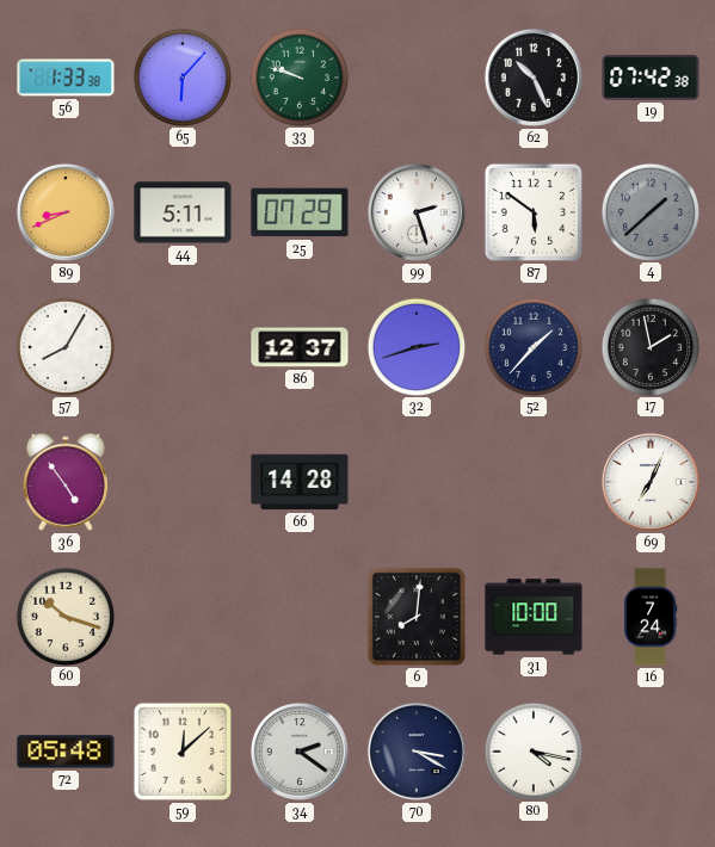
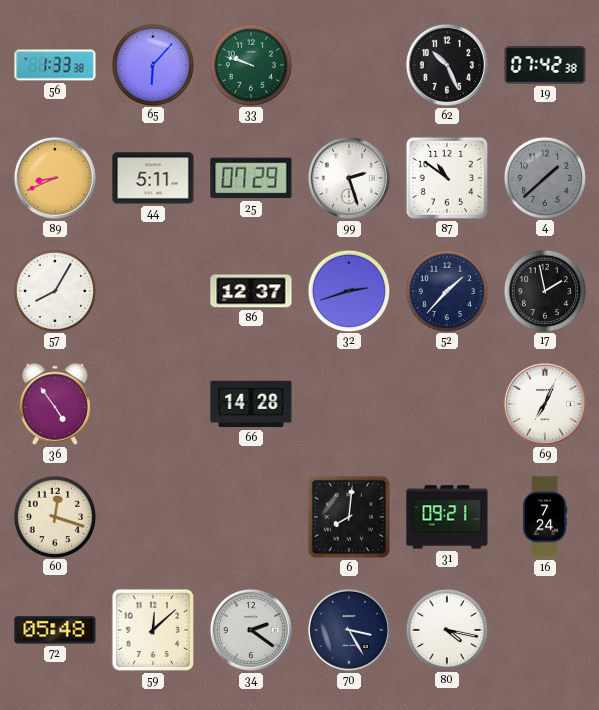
87: 5:51 -> 10:51
60: 10:18 -> 12:18
31: 10:00 -> 09:21
70: 3:20 -> 3:25
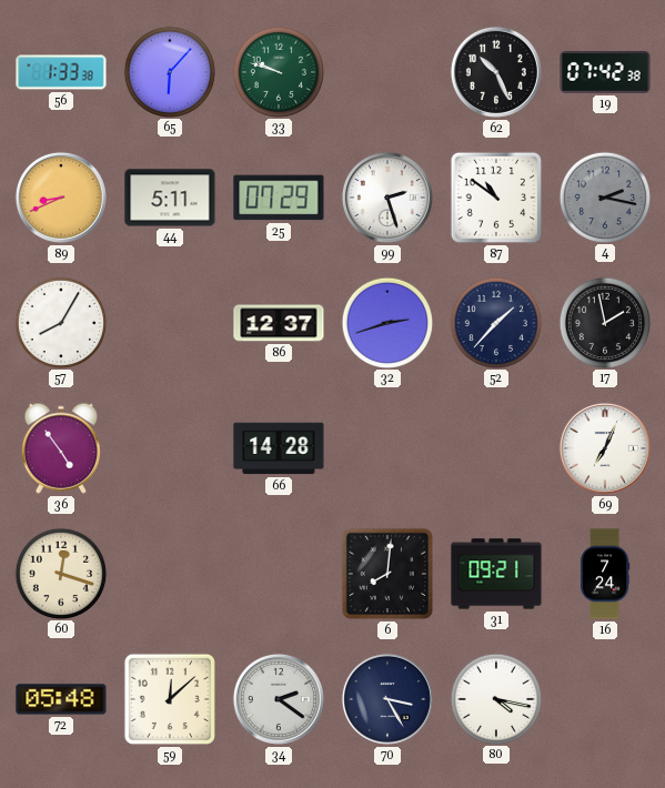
4: 1:38 -> 2:17
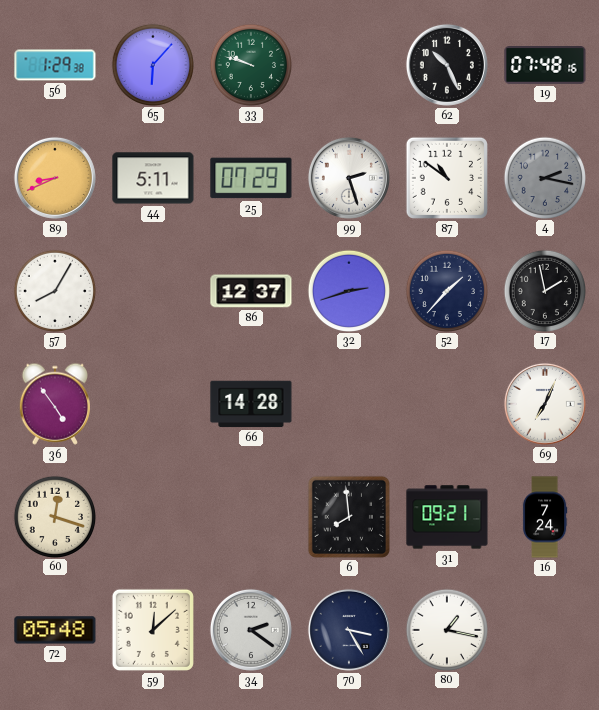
56: 1:33 -> 1:29
19: 07:42 -> 07:48
6: 8:01 -> 7:59
80: 4:17 -> 1:17
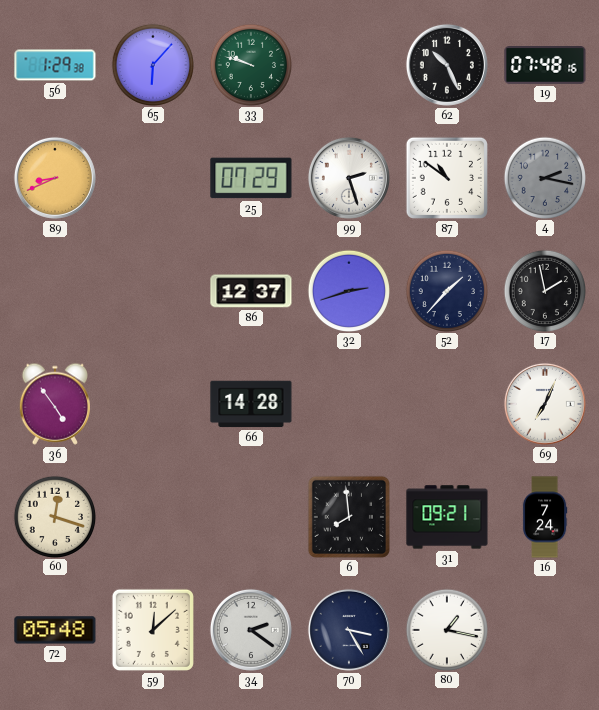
44: 5:11 -> none
57: 8:05 -> none
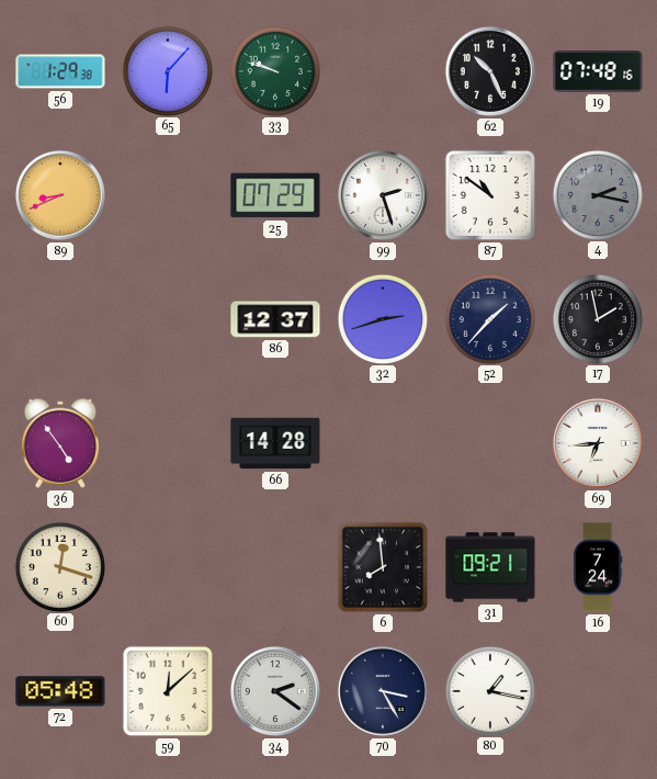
69: 7:04 -> 6:44
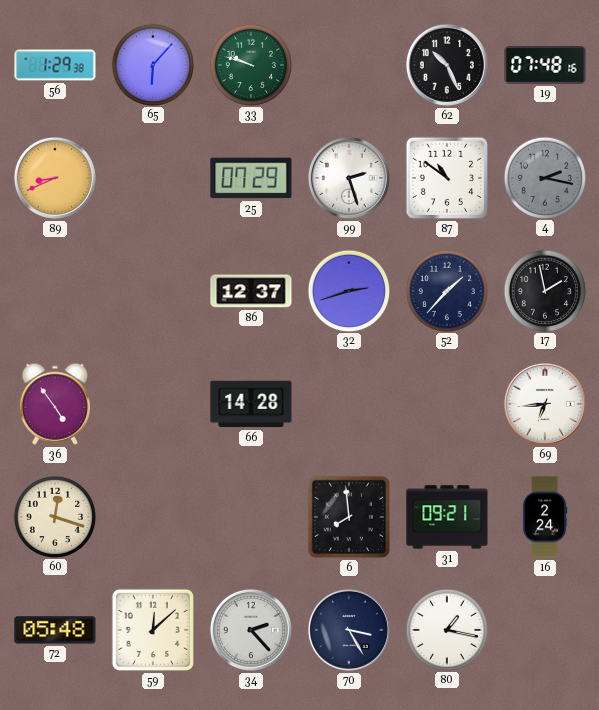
16: 7:24 -> 2:24
34: 2:21 -> 2:23
